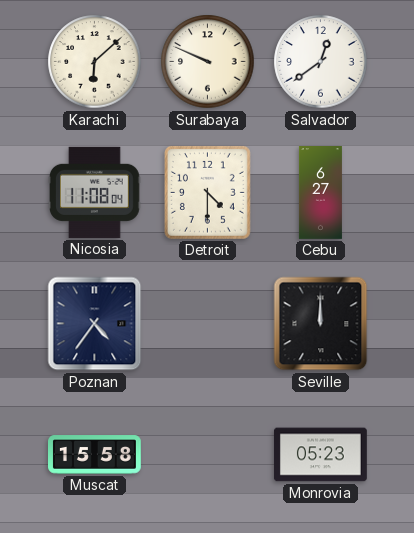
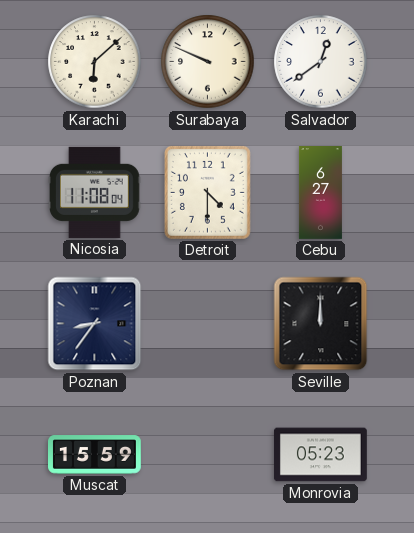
Poznan: 4:36 -> 8:36
Muscat: 15:58 -> 15:59
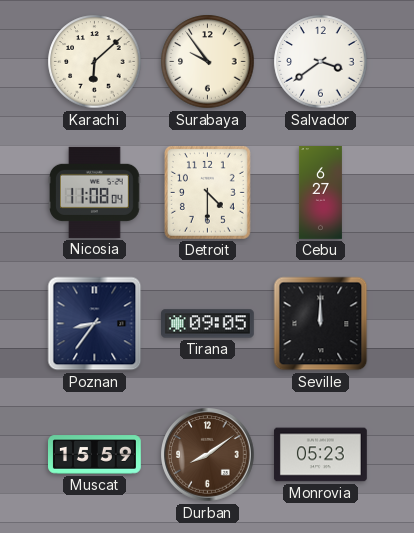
Surabaya: 9:49 -> 9:54
Salvador: 12:39 -> 3:39
Tirana: none -> 09:05
Durban: none -> 8:09
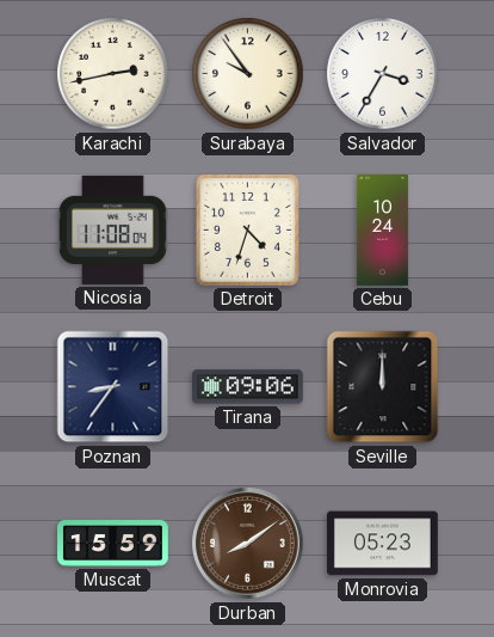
Karachi: 6:08 -> 2:43
Salvador: 3:39 -> 3:35
Detroit: 4:30 -> 4:33
Cebu: 6:27 -> 10:24
Tirana: 09:05 -> 09:06
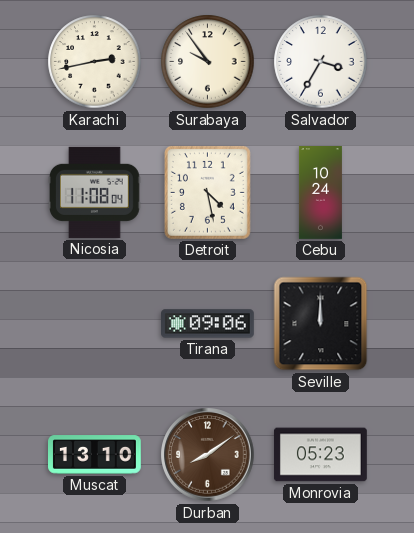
Detroit: 4:33 -> 4:28
Poznan: 8:36 -> none
Muscat: 15:59 -> 13:10
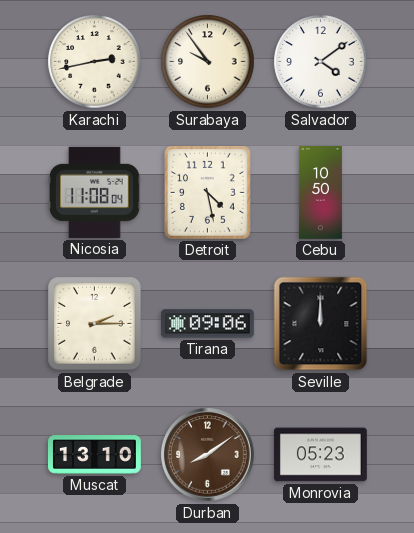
Salvador: 3:35 -> 4:09
Cebu: 10:24 -> 10:50
Belgrade: none -> 2:15
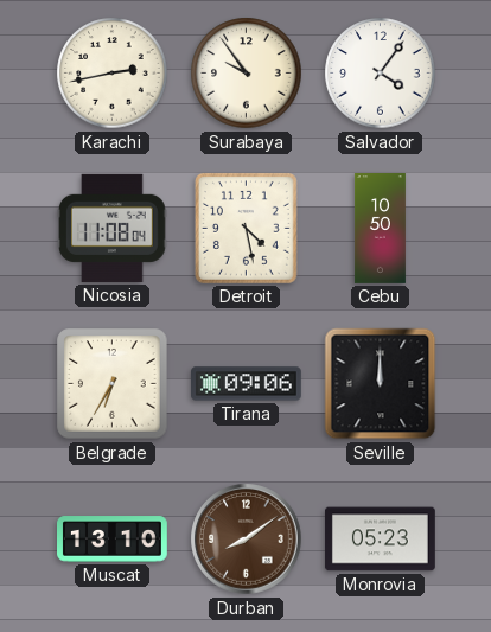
Salvador: 4:09 -> 4:06
Belgrade: 2:15 -> 6:35
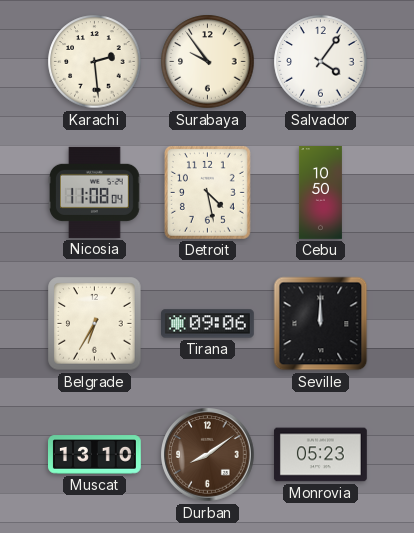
Karachi: 2:43 -> 2:29
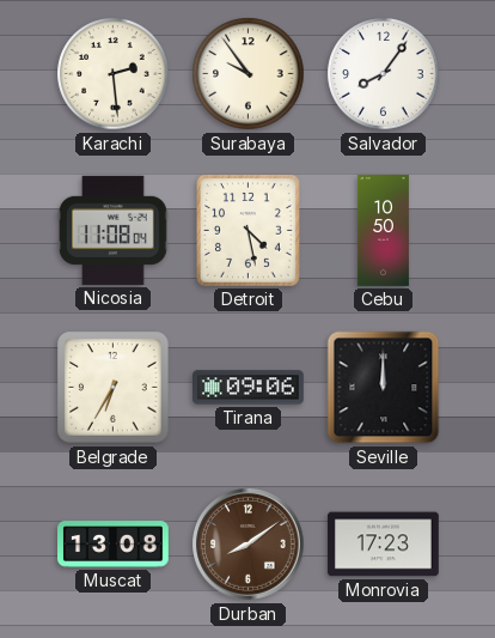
Salvador: 4:06 -> 8:06
Muscat: 13:10 -> 13:08
Monrovia: 05:23 -> 17:23
